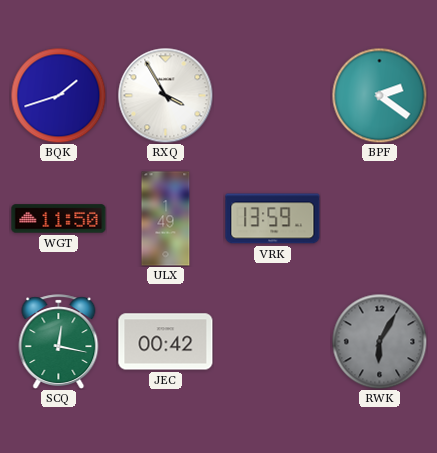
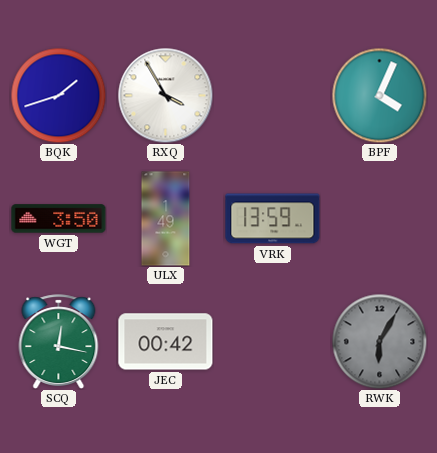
BPF: 2:21 -> 4:04
WGT: 11:50 -> 3:50
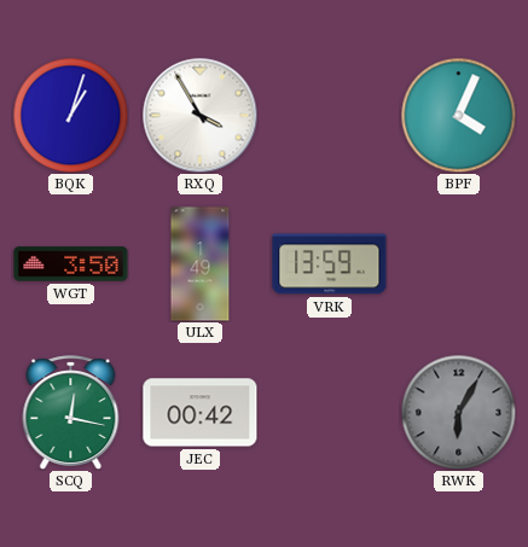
BQK: 1:42 -> 1:03
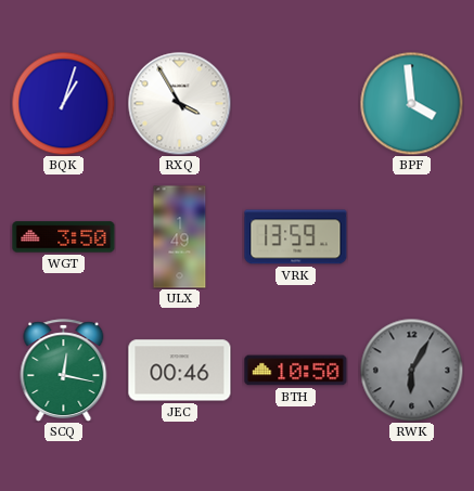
BPF: 4:04 -> 3:59
JEC: 00:42 -> 00:46
BTH: none -> 10:50
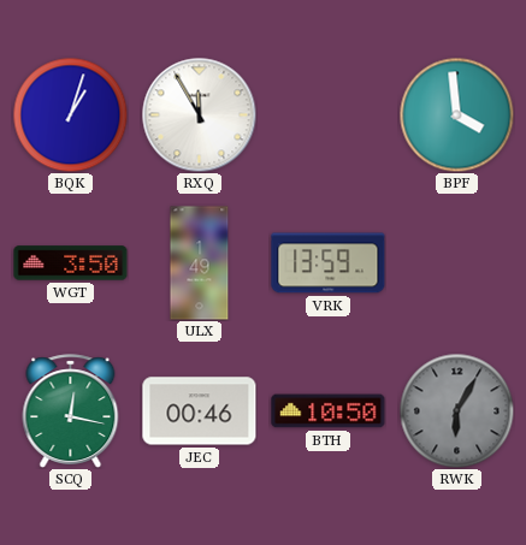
RXQ: 3:55 -> 11:55
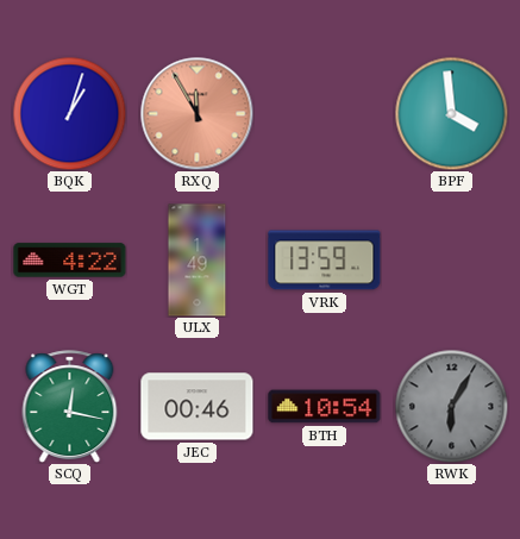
RXQ dial: white -> salmon
WGT: 3:50 -> 4:22
BTH: 10:50 -> 10:54
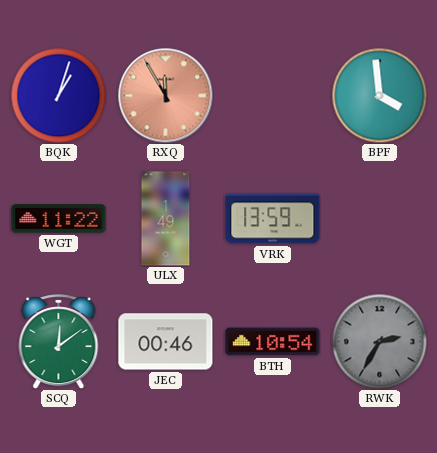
WGT: 4:22 -> 11:22
SCQ: 12:17 -> 12:09
RWK: 6:05 -> 2:35
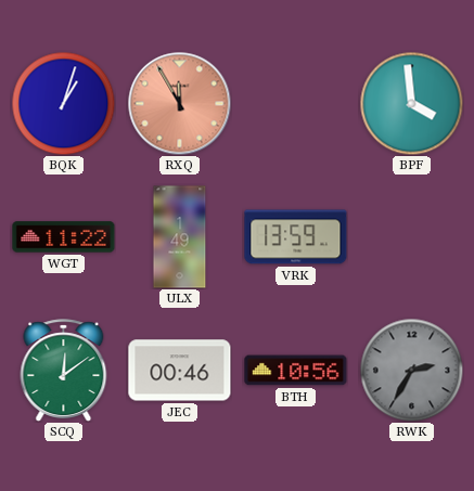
BTH: 10:54 -> 10:56
